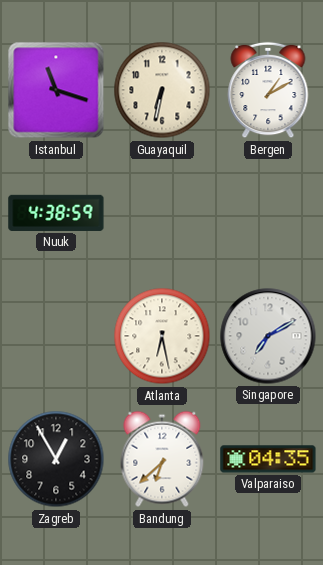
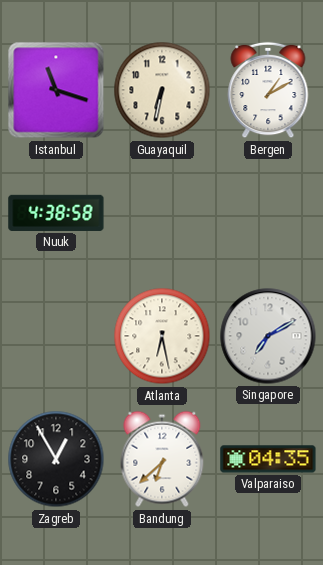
Nuuk: 4:38:59 -> 4:38:58
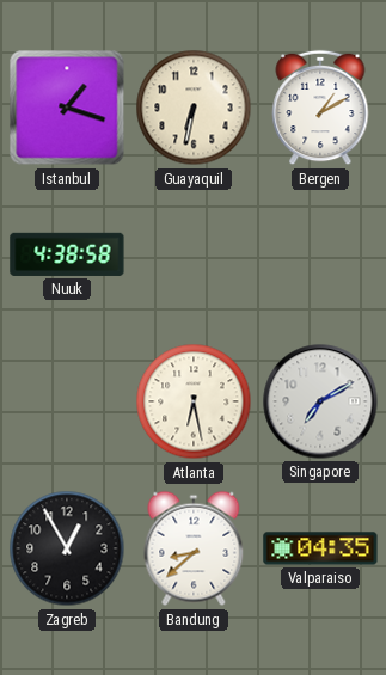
Istanbul: 11:18 -> 1:18
Bandung: 6:38 -> 8:38
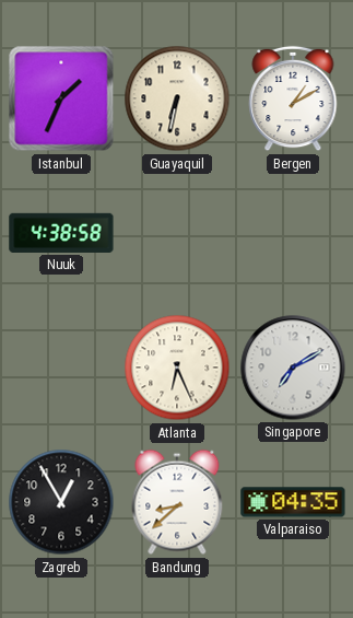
Istanbul: 1:18 -> 1:34
Atlanta: 6:28 -> 6:26
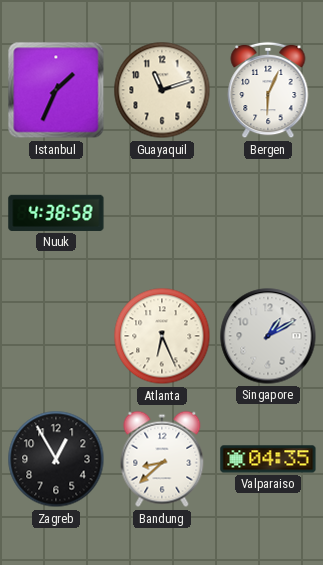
Guayaquil: 6:32 -> 11:12
Bergen: 1:10 -> 6:04
Singapore: 7:10 -> 1:10
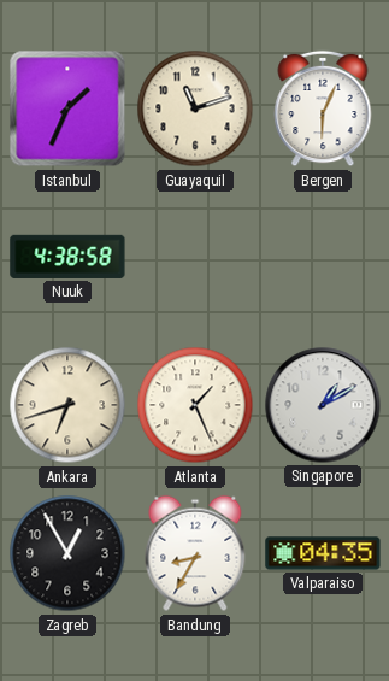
Ankara: none -> 6:42
Atlanta: 6:26 -> 1:26
Bandung: 8:38 -> 8:35
